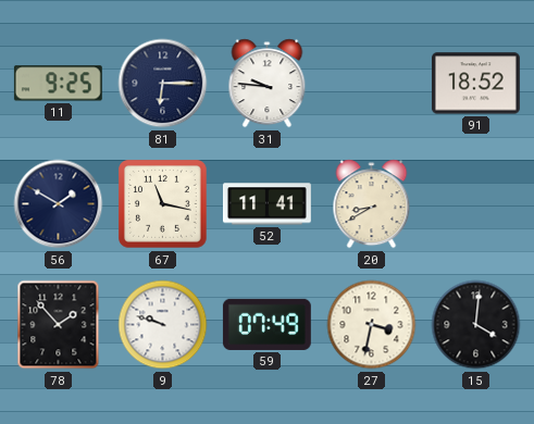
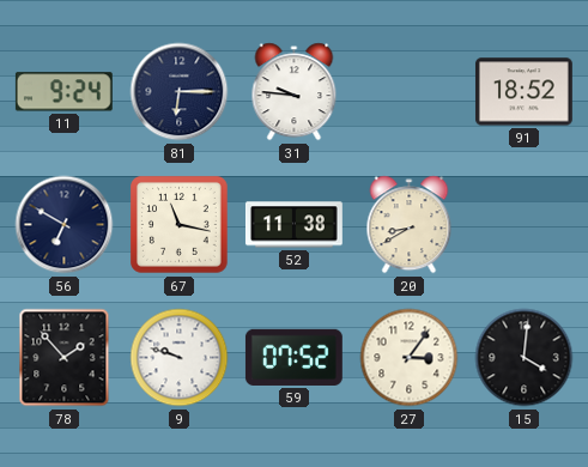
11: 9:25 -> 9:24
56: 1:50 -> 6:50
52: 11:41 -> 11:38
59: 07:49 -> 07:52
27: 3:32 -> 3:06
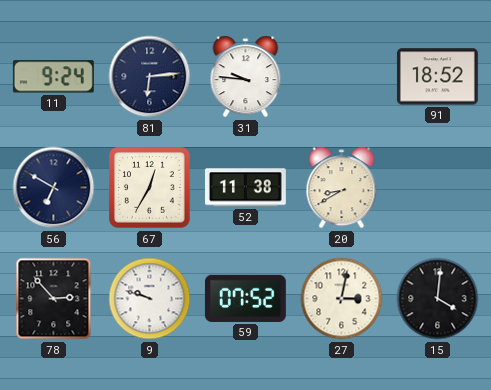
81: 6:15 -> 6:14
67: 11:17 -> 12:35
78: 1:53 -> 2:53
27: 3:06 -> 3:02
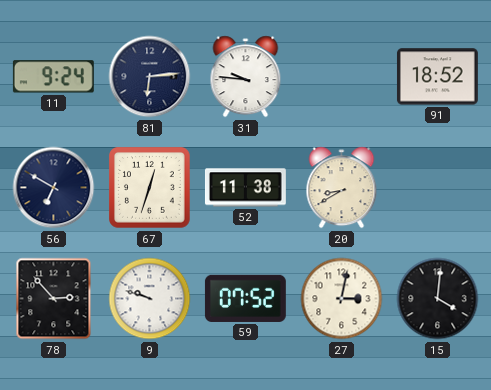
67: 12:35 -> 12:33
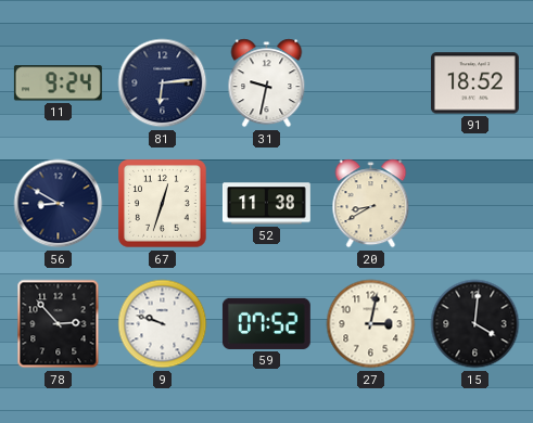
31: 9:46 -> 9:32
56: 6:50 -> 8:50
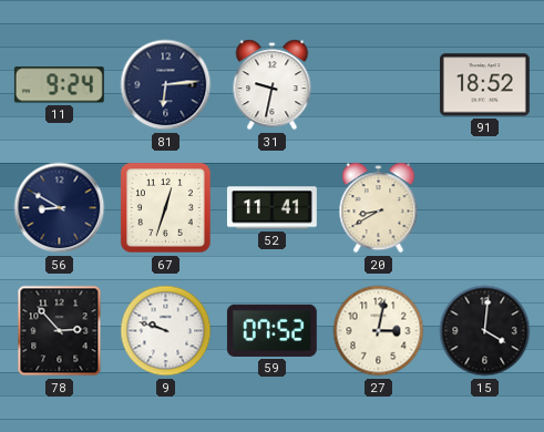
52: 11:38 -> 11:41
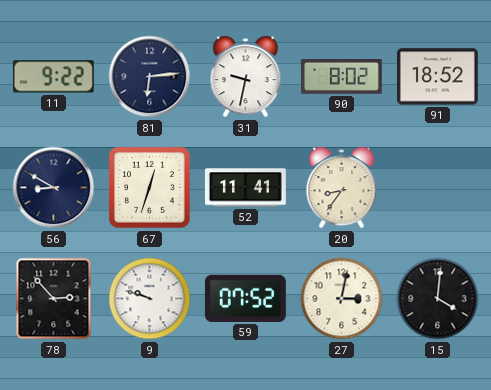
11: 9:24 -> 9:22
90: none -> 8:02
20: 8:40 -> 8:36
